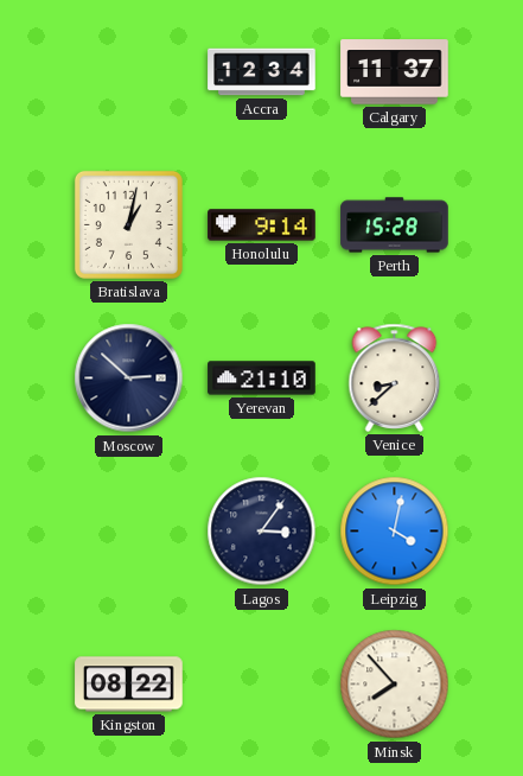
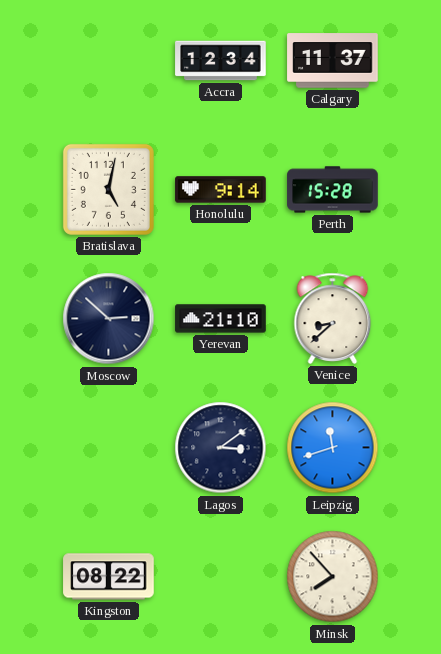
Bratislava: 1:02 -> 5:02
Lagos: 3:06 -> 3:09
Leipzig: 4:02 -> 11:42
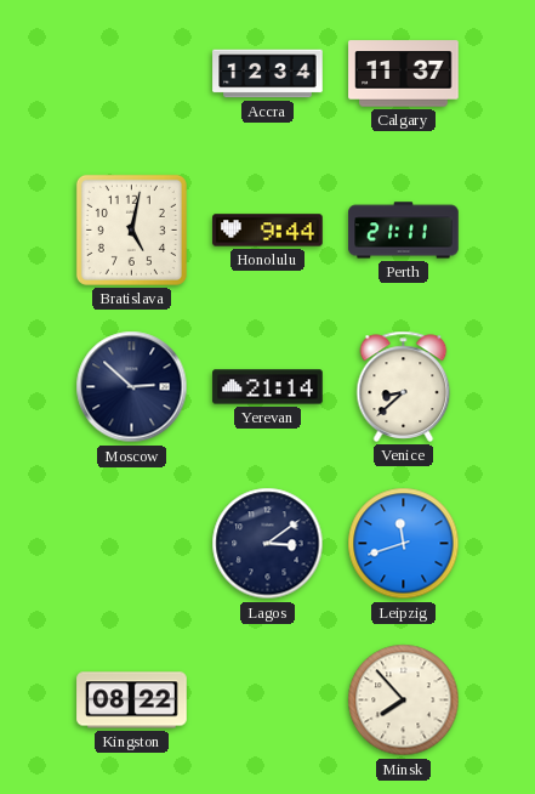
Honolulu: 9:14 -> 9:44
Perth: 15:28 -> 21:11
Yerevan: 21:10 -> 21:14
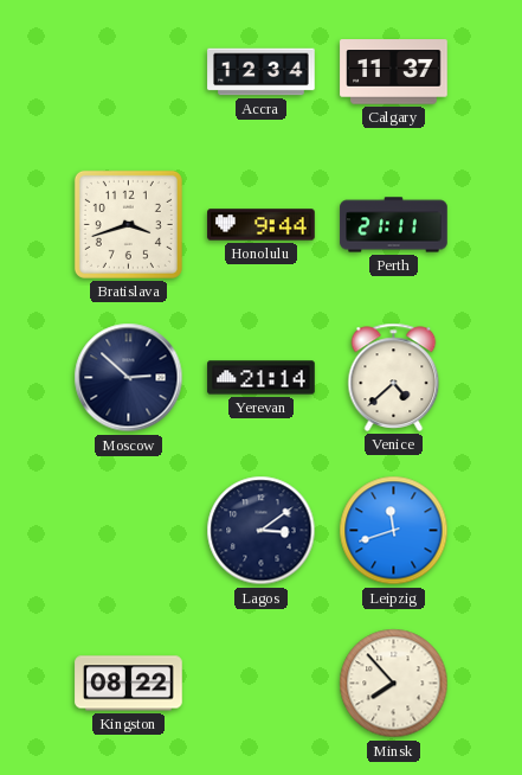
Bratislava: 5:02 -> 3:42
Venice: 8:38 -> 4:38
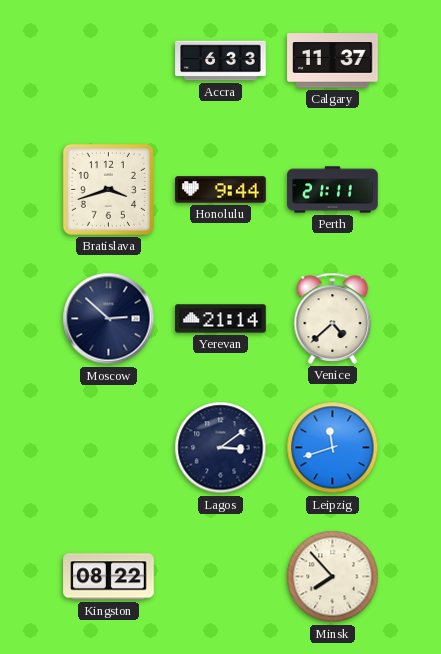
Accra: 12:34 -> 6:33
